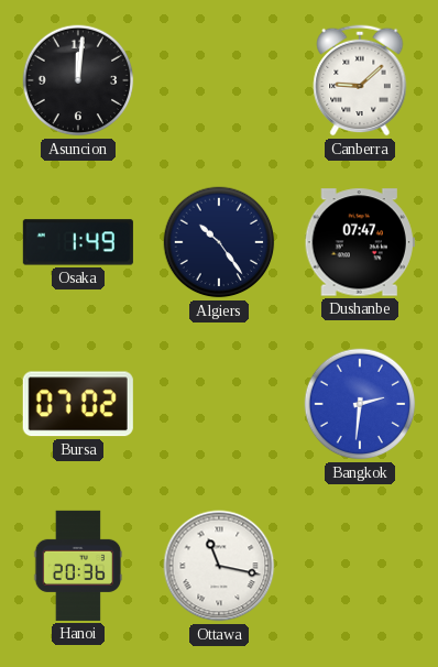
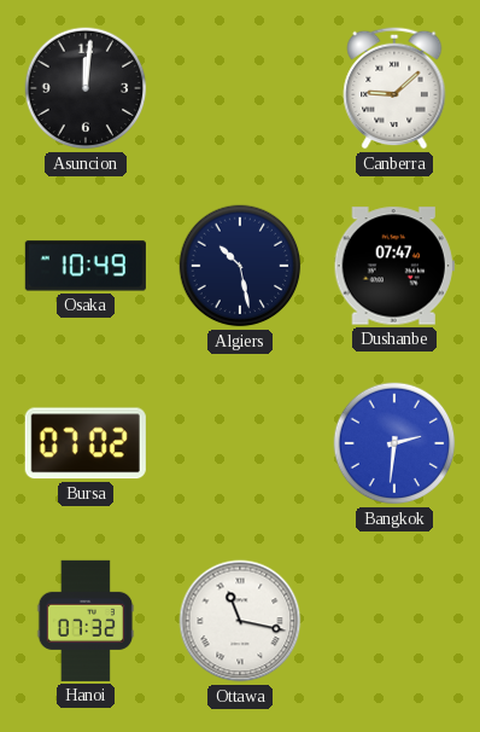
Osaka: 1:49 -> 10:49
Algiers: 10:24 -> 10:28
Hanoi: 20:36 -> 07:32
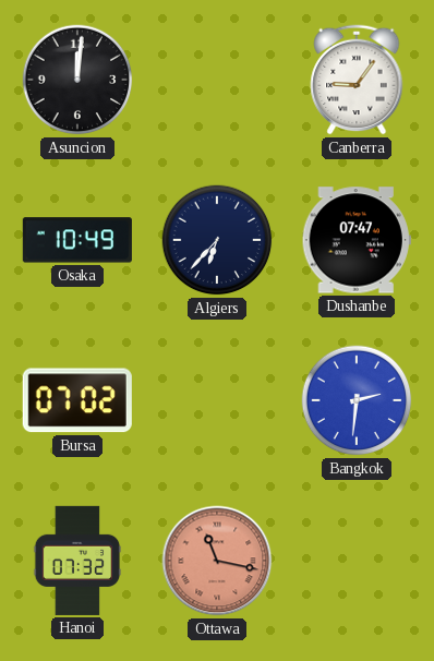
Canberra: 9:08 -> 9:06
Algiers: 10:28 -> 6:37
Ottawa dial: white -> salmon
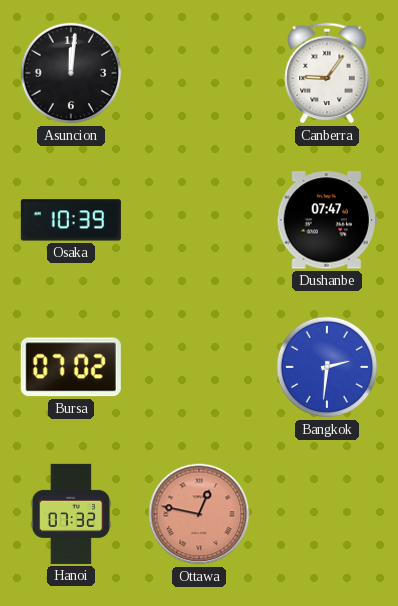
Osaka: 10:49 -> 10:39
Algiers: 6:37 -> none
Ottawa: 11:17 -> 12:47
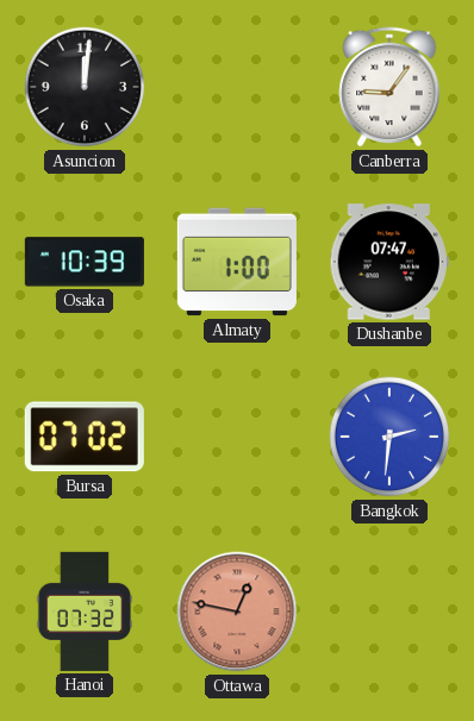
Almaty: none -> 1:00
